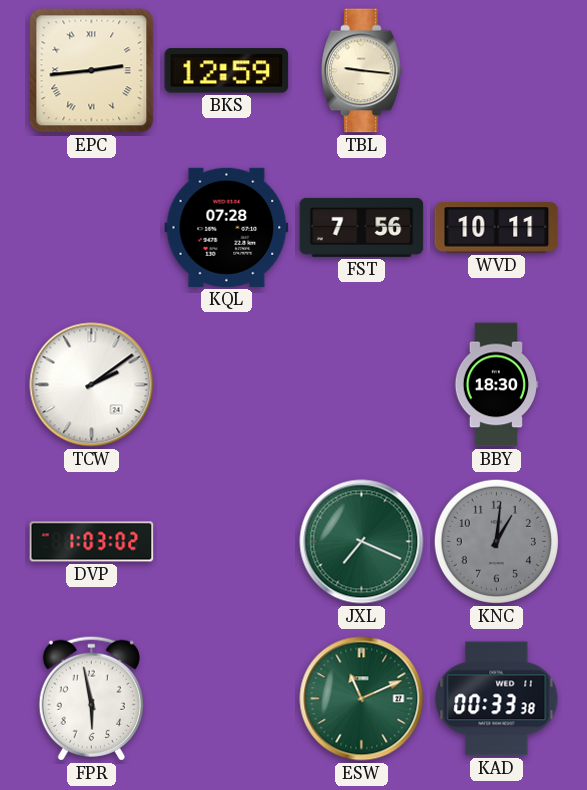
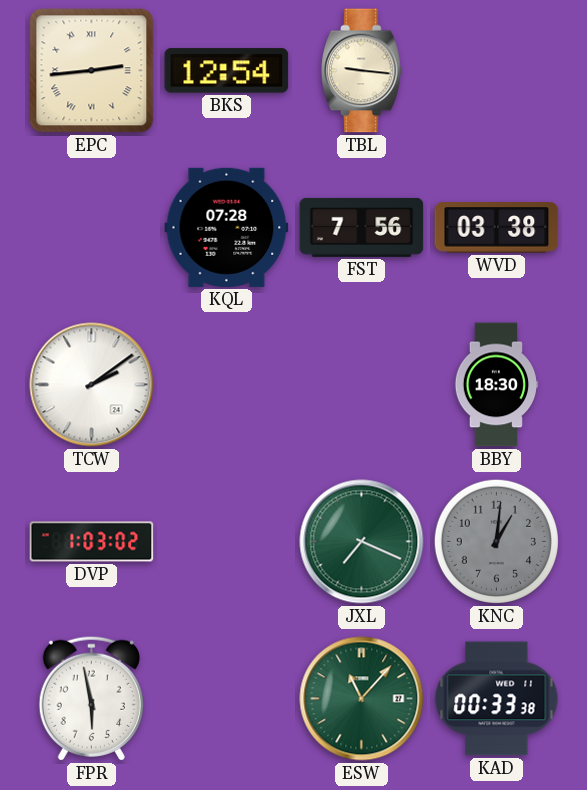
BKS: 12:59 -> 12:54
WVD: 10:11 -> 03:38
ESW: 11:11 -> 11:07
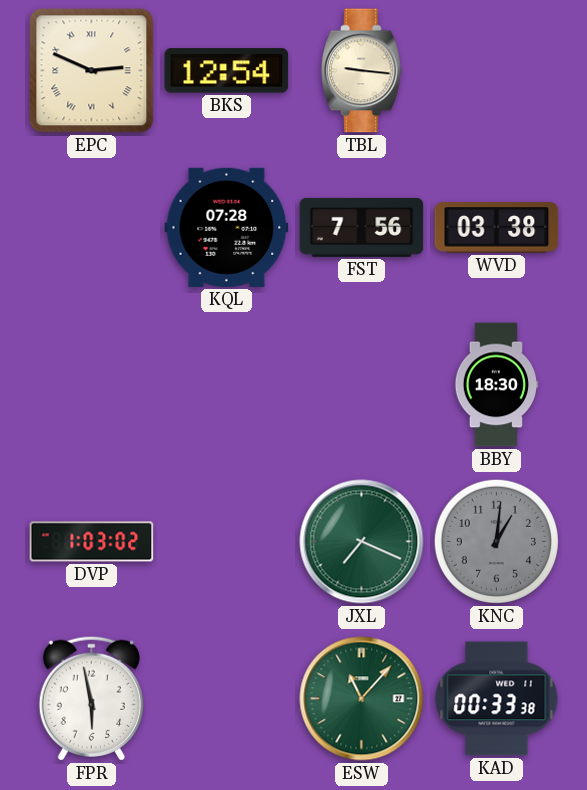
EPC: 2:44 -> 2:49
TCW: 2:09 -> none
